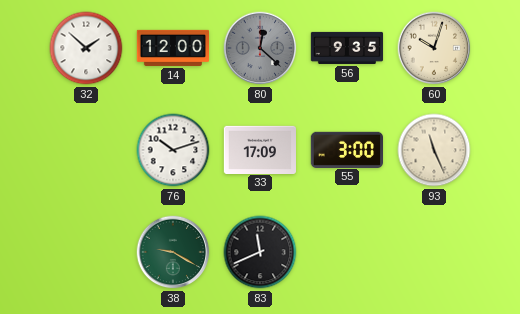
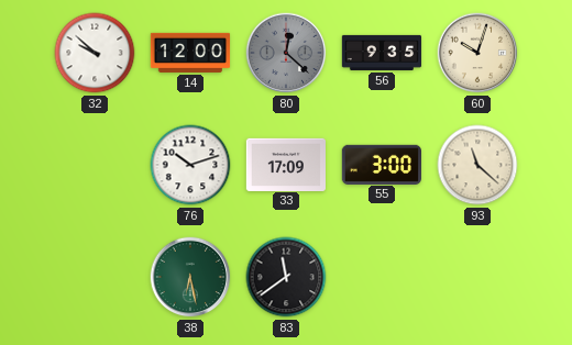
32: 1:52 -> 9:52
93: 11:26 -> 11:22
38: 9:20 -> 6:28
83: 11:41 -> 11:39
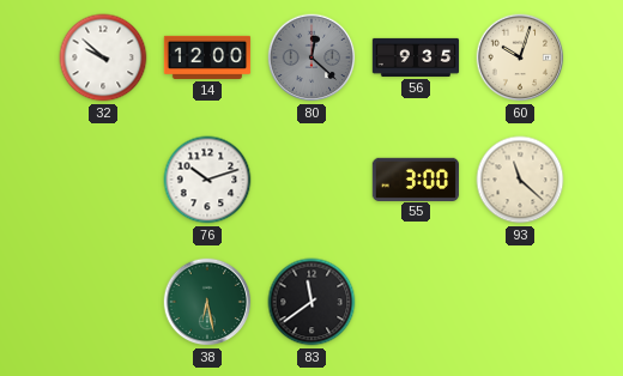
33: 17:09 -> none
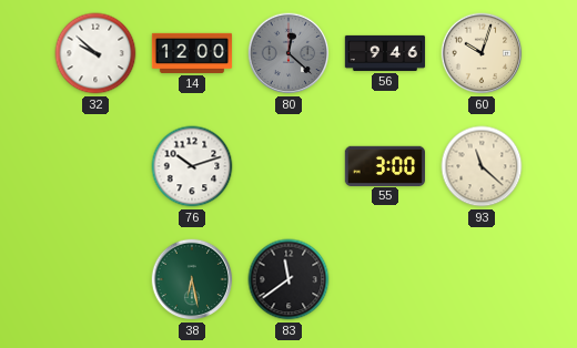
56: 9:35 -> 9:46
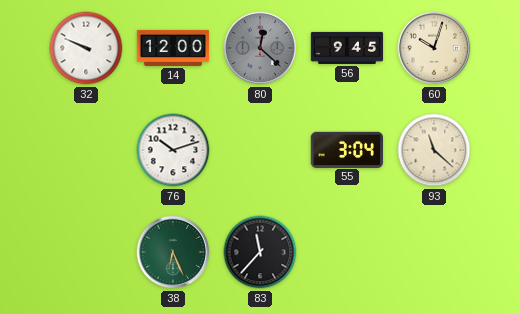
32: 9:52 -> 9:49
56: 9:46 -> 9:45
55: 3:00 -> 3:04
38: 6:28 -> 6:26
83: 11:39 -> 11:37
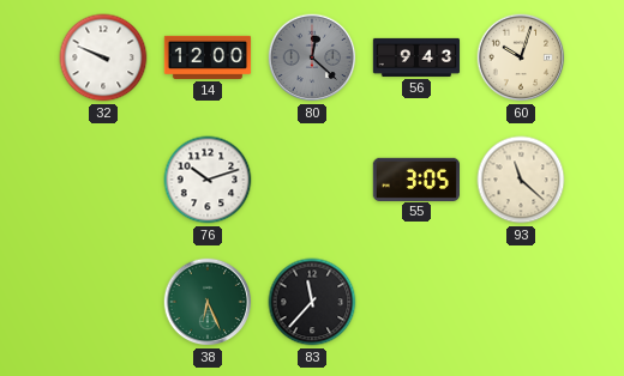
56: 9:45 -> 9:43
55: 3:04 -> 3:05
